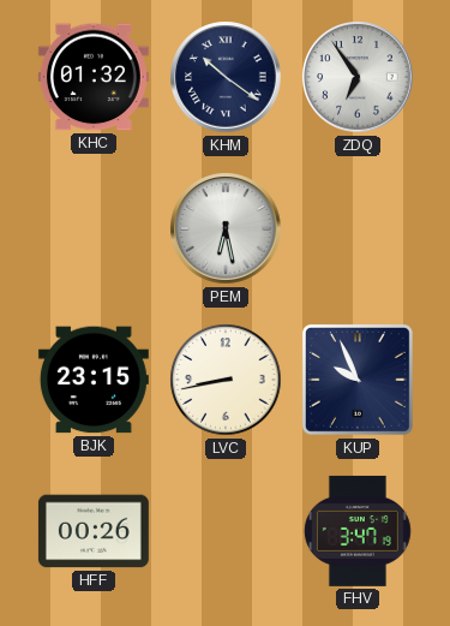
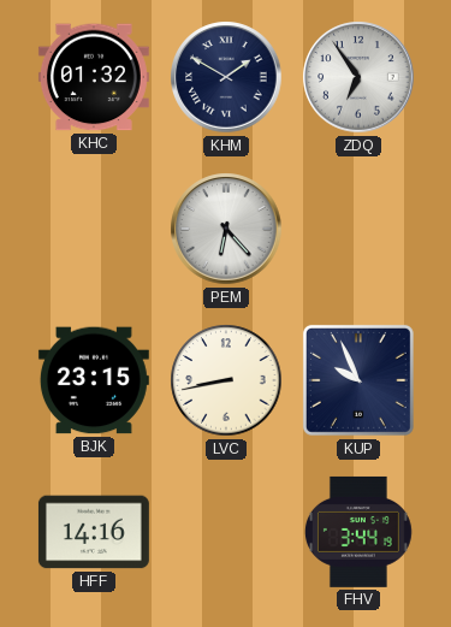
KHM: 10:21 -> 1:50
PEM: 6:28 -> 6:23
HFF: 00:26 -> 14:16
FHV: 3:47 -> 3:44
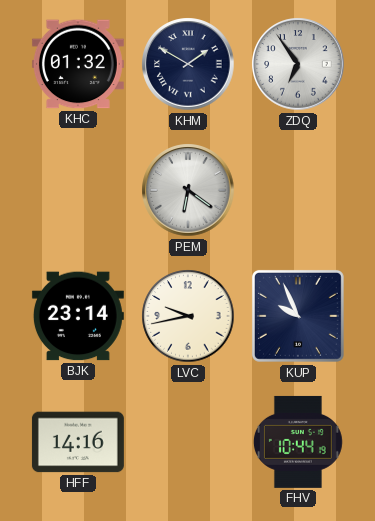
PEM: 6:23 -> 6:21
BJK: 23:15 -> 23:14
LVC: 8:43 -> 9:43
FHV: 3:44 -> 10:44
